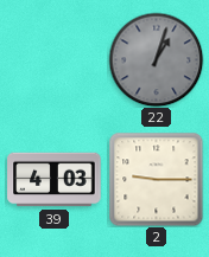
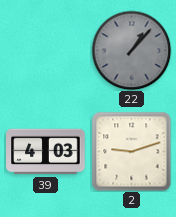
22: 1:03 -> 1:07
2: 9:15 -> 9:12
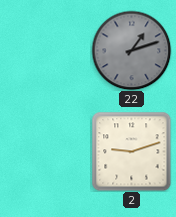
22: 1:07 -> 1:12
39: 4:03 -> none
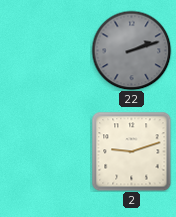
22: 1:12 -> 2:12
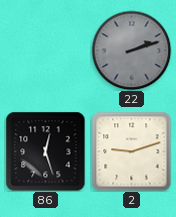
86: none -> 12:27
